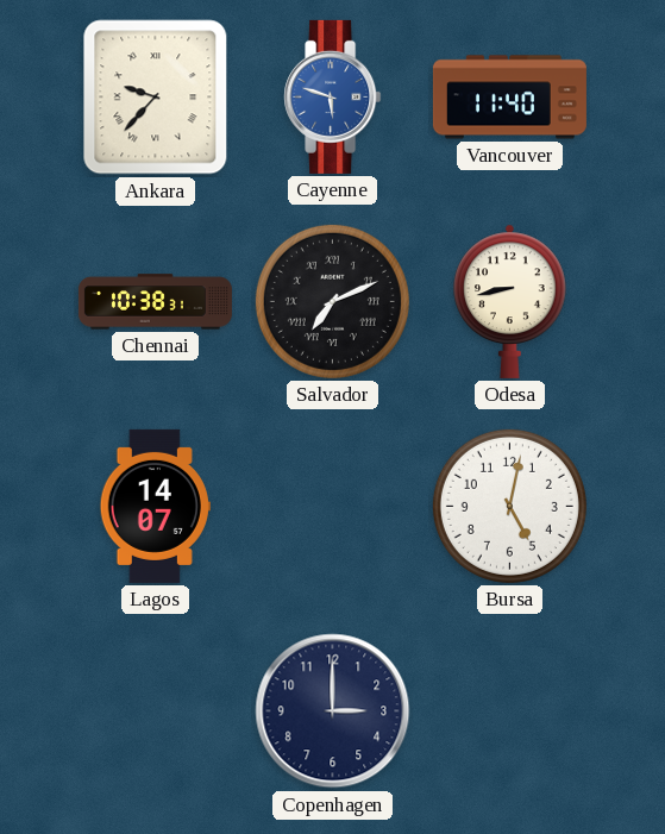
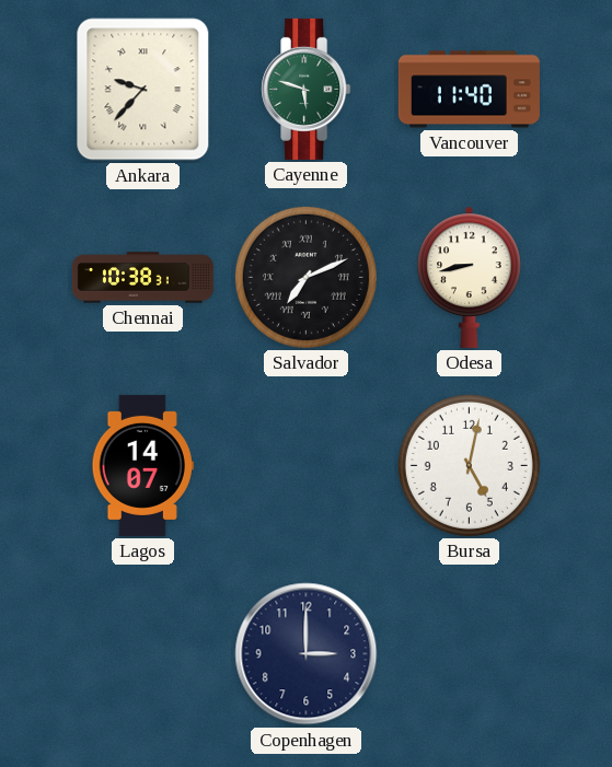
Cayenne dial: blue -> green
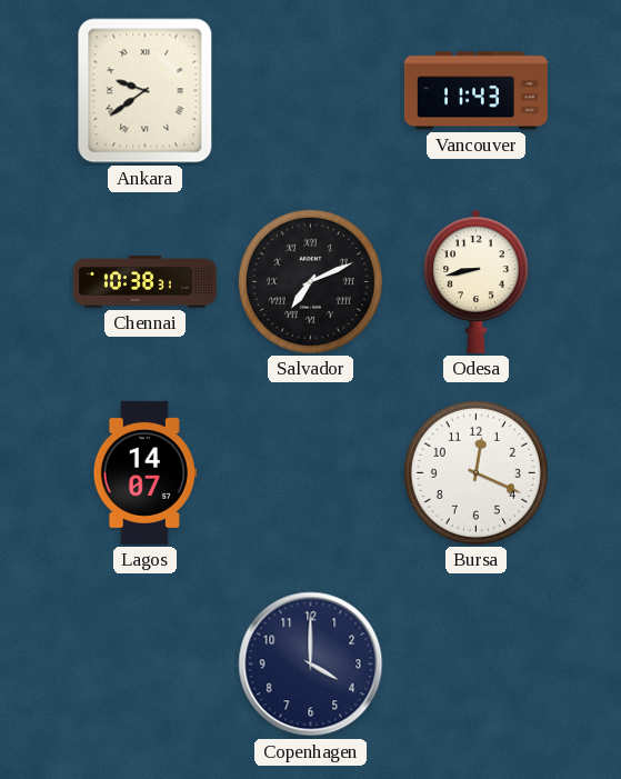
Ankara: 9:37 -> 9:39
Cayenne: 5:48 -> none
Vancouver: 11:40 -> 11:43
Bursa: 5:02 -> 12:19
Copenhagen: 3:00 -> 4:00
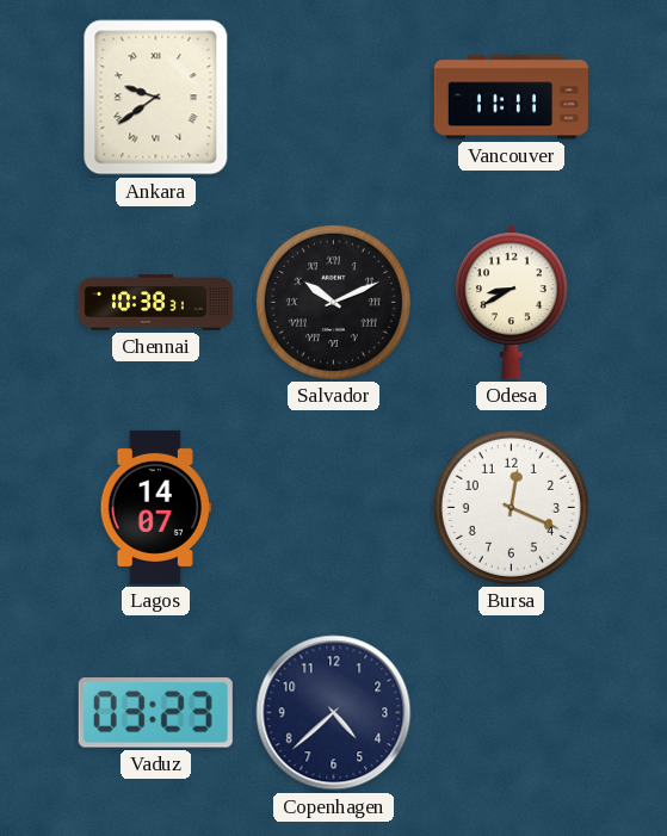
Vancouver: 11:43 -> 11:11
Salvador: 7:11 -> 10:11
Odesa: 8:43 -> 8:40
Vaduz: none -> 03:23
Copenhagen: 4:00 -> 4:38
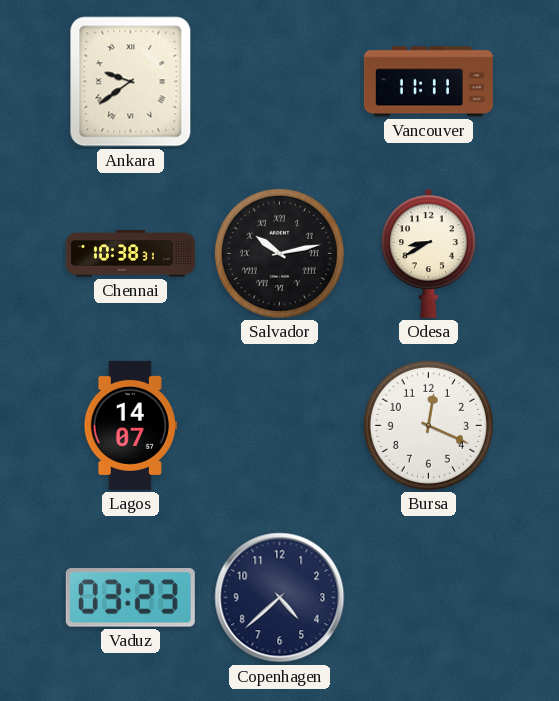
Salvador: 10:11 -> 10:13
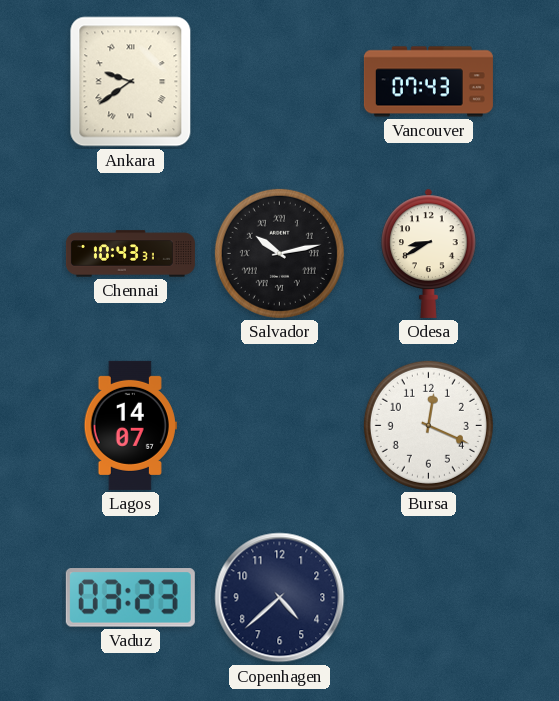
Vancouver: 11:11 -> 07:43
Chennai: 10:38 -> 10:43
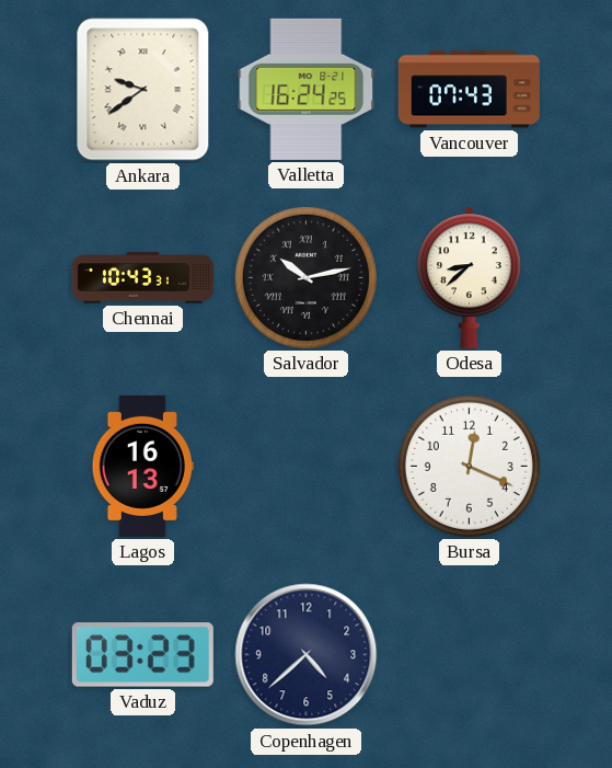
Valletta: none -> 16:24
Odesa: 8:40 -> 8:38
Lagos: 14:07 -> 16:13
